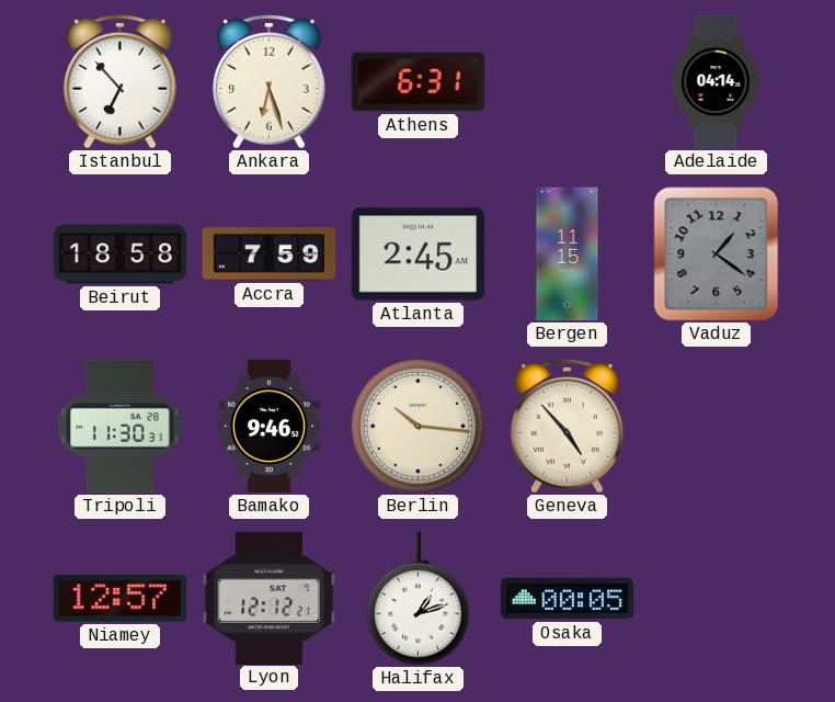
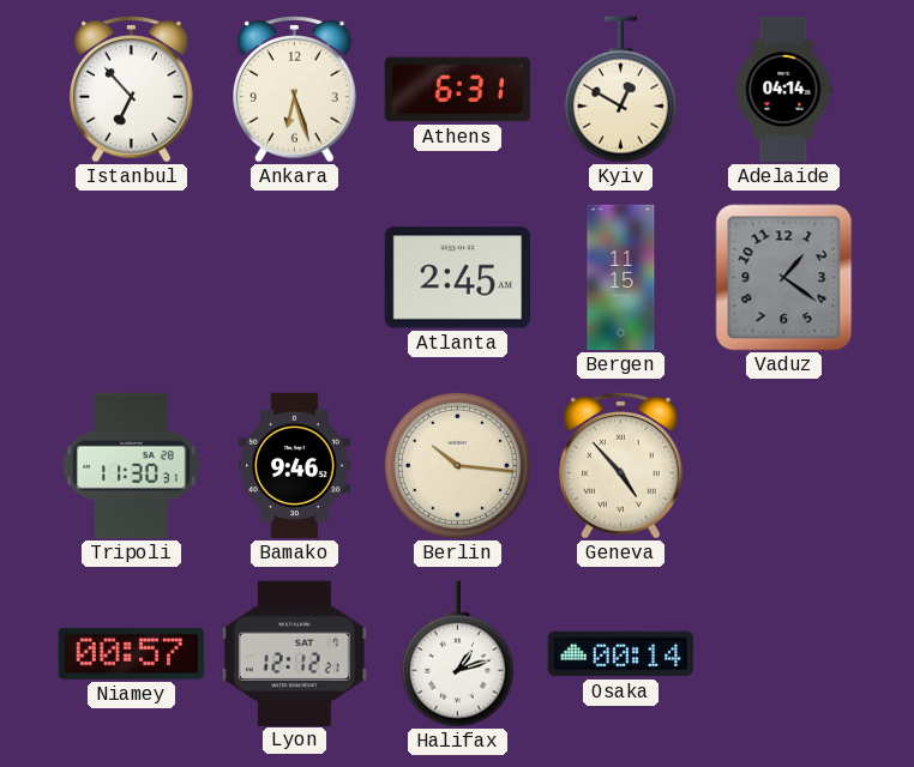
Kyiv: none -> 12:50
Beirut: 18:58 -> none
Accra: 7:59 -> none
Niamey: 12:57 -> 00:57
Osaka: 00:05 -> 00:14
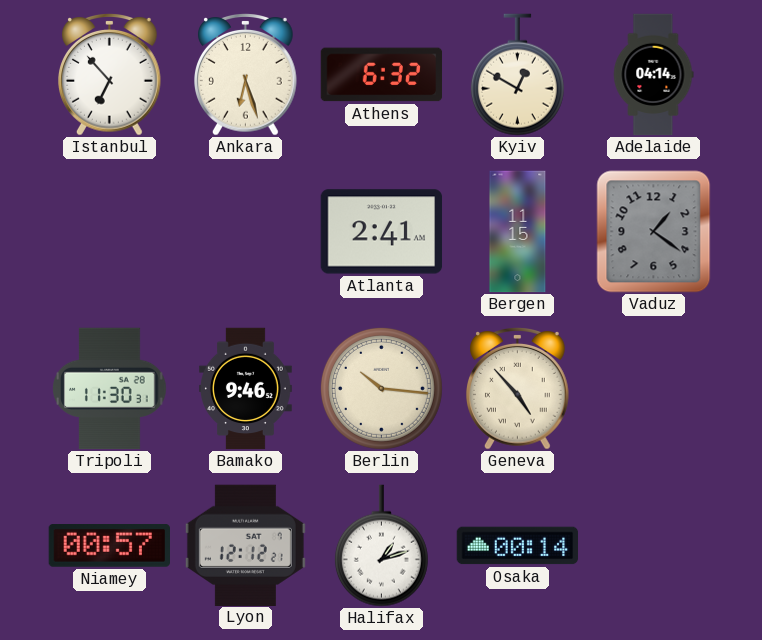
Athens: 6:31 -> 6:32
Atlanta: 2:45 -> 2:41
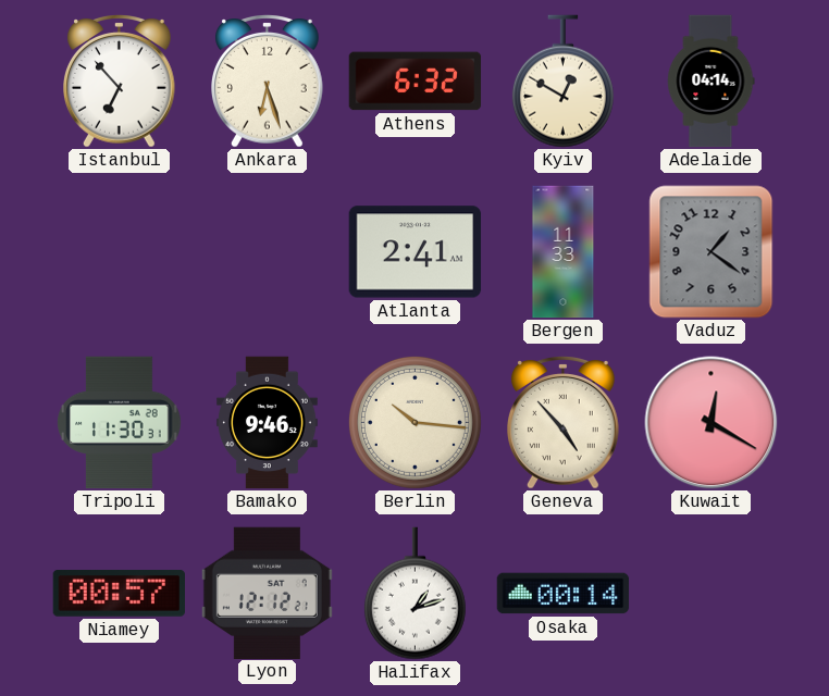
Bergen: 11:15 -> 11:33
Kuwait: none -> 12:20
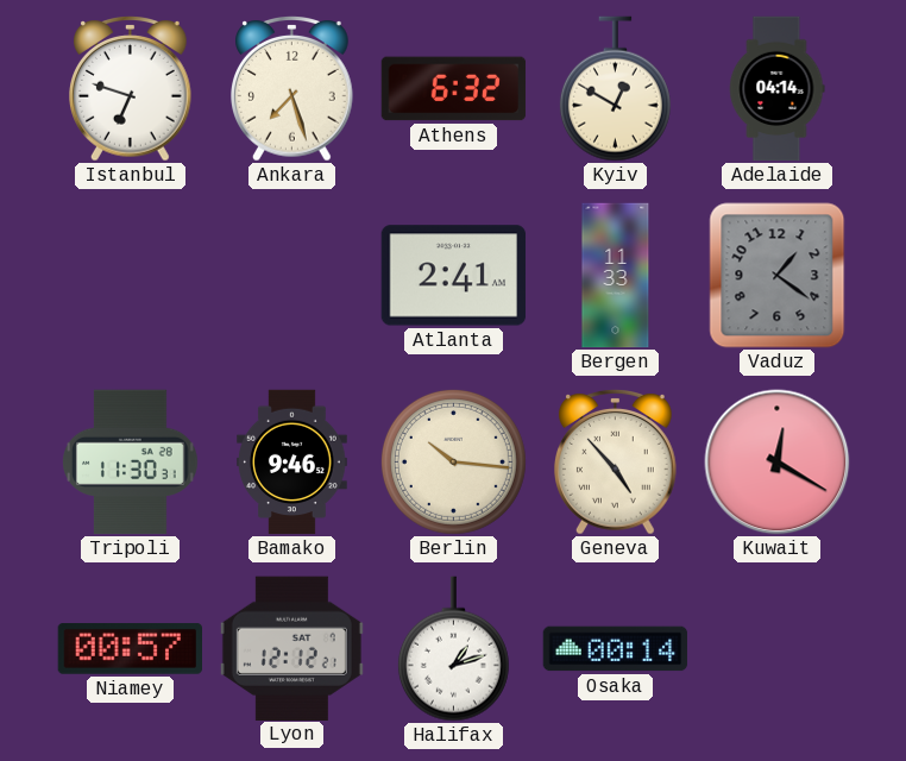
Istanbul: 6:53 -> 6:48
Ankara: 6:27 -> 7:27
